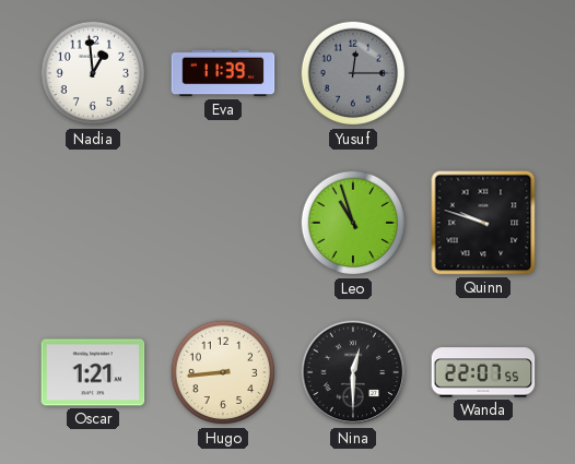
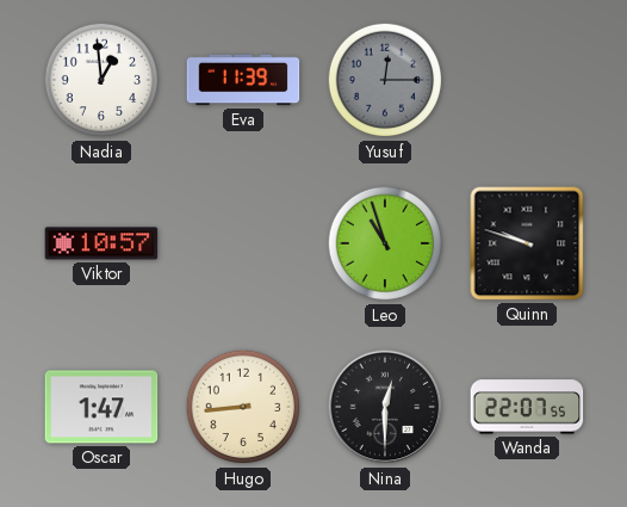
Viktor: none -> 10:57
Oscar: 1:21 -> 1:47
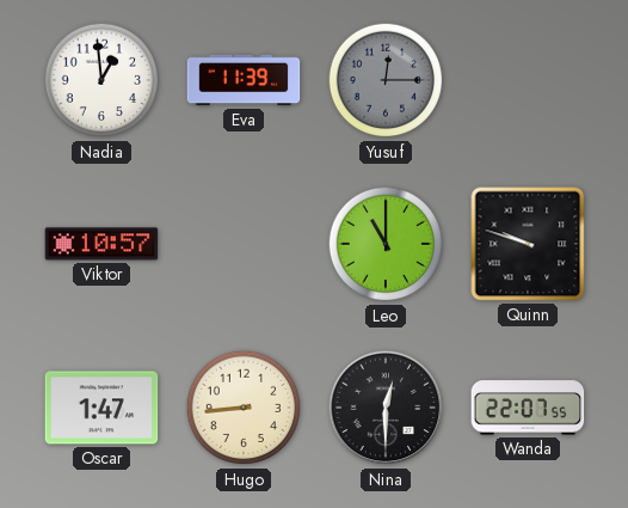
Leo: 10:57 -> 11:00
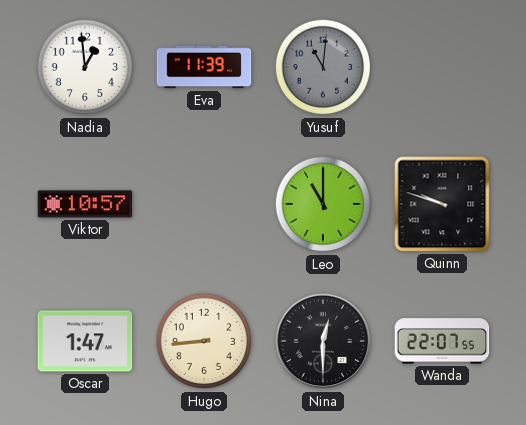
Yusuf: 12:15 -> 11:01
